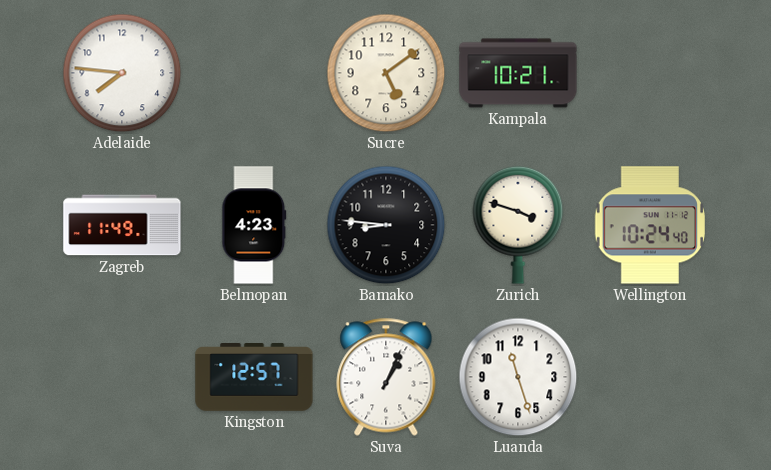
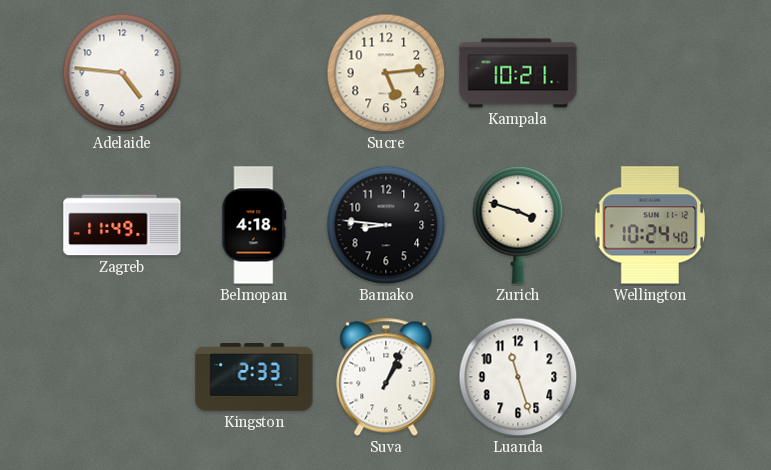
Adelaide: 7:46 -> 4:46
Sucre: 5:09 -> 5:14
Belmopan: 4:23 -> 4:18
Kingston: 12:57 -> 2:33
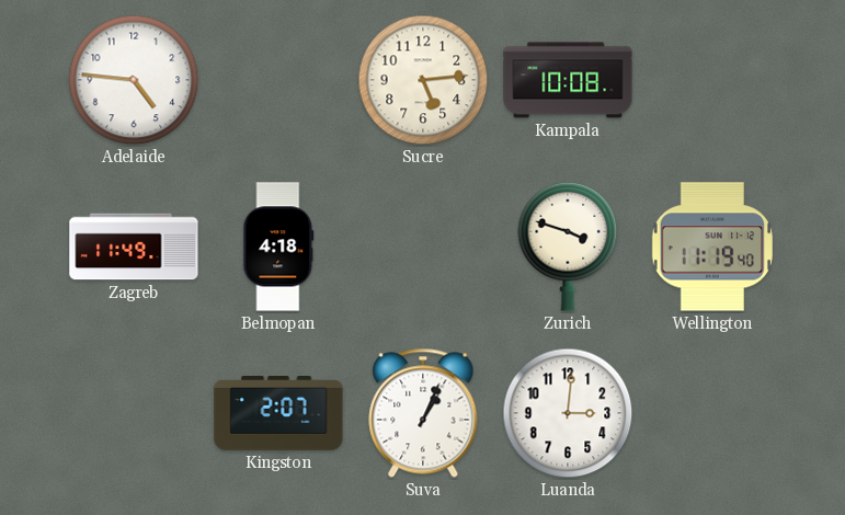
Kampala: 10:21 -> 10:08
Bamako: 8:46 -> none
Wellington: 10:24 -> 11:19
Kingston: 2:33 -> 2:07
Luanda: 11:27 -> 3:01
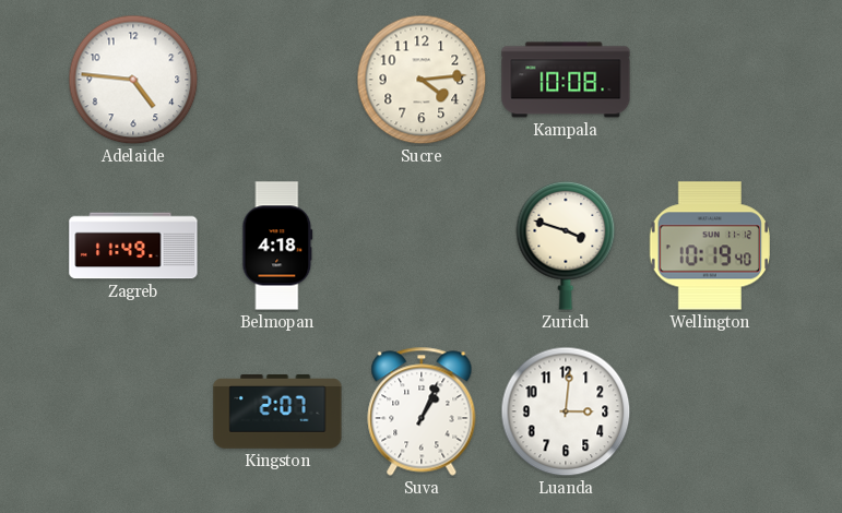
Sucre: 5:14 -> 4:14
Wellington: 11:19 -> 10:19
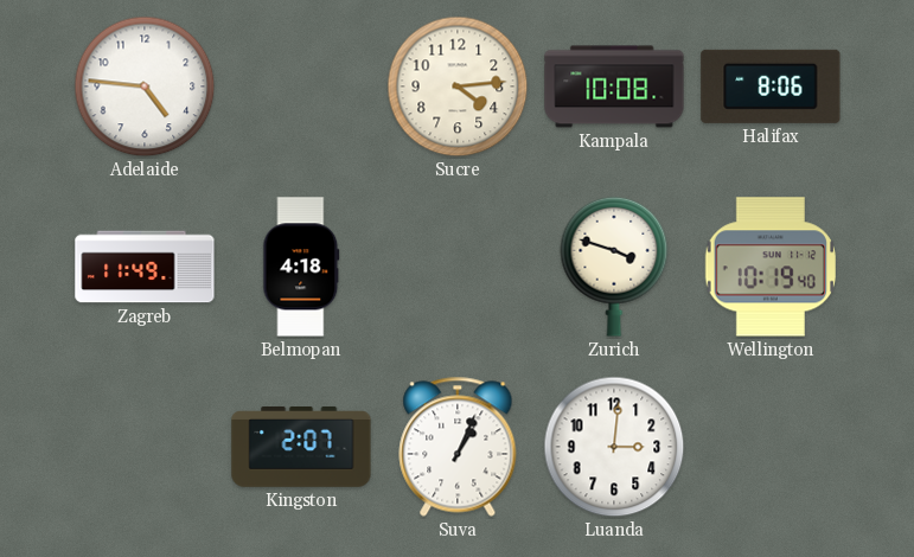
Halifax: none -> 8:06
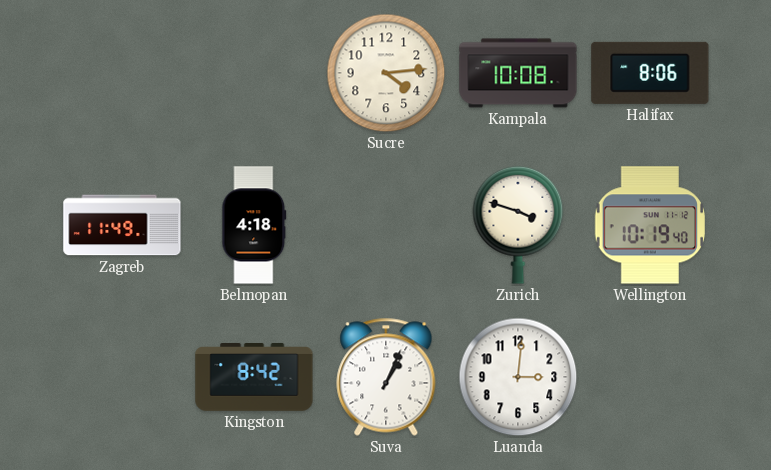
Adelaide: 4:46 -> none
Kingston: 2:07 -> 8:42
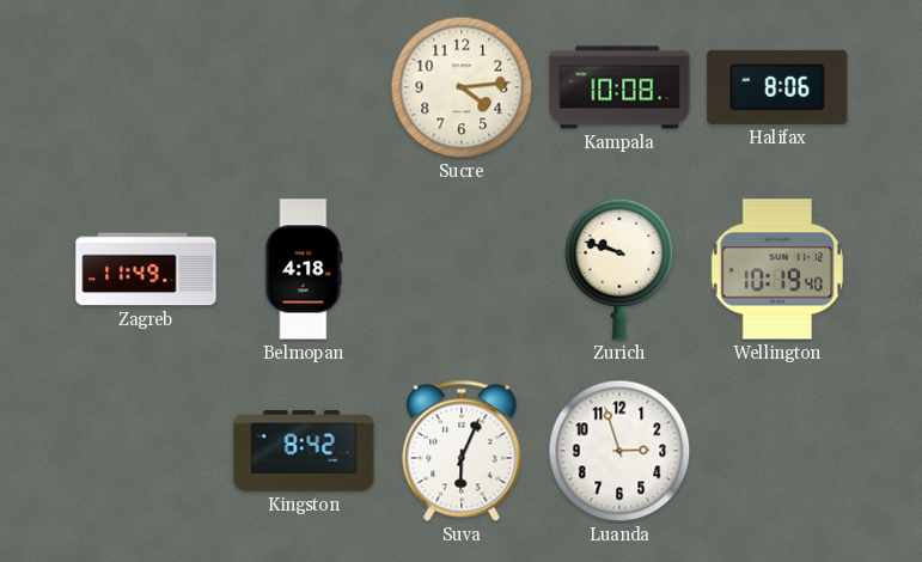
Zurich: 3:48 -> 9:48
Suva: 1:04 -> 6:04
Luanda: 3:01 -> 2:57
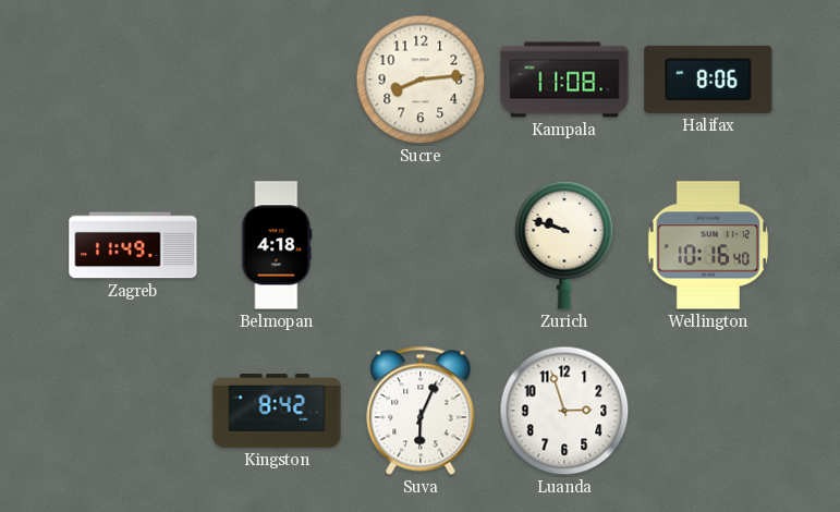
Sucre: 4:14 -> 8:14
Kampala: 10:08 -> 11:08
Wellington: 10:19 -> 10:16
